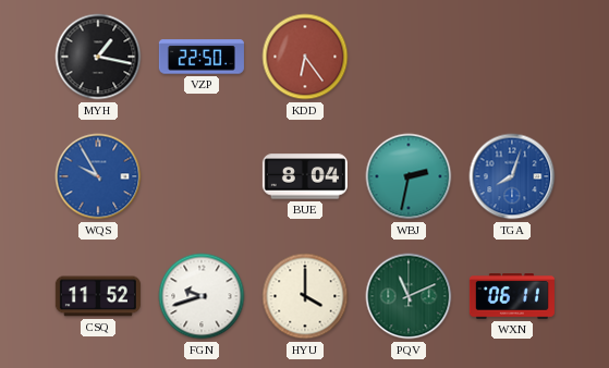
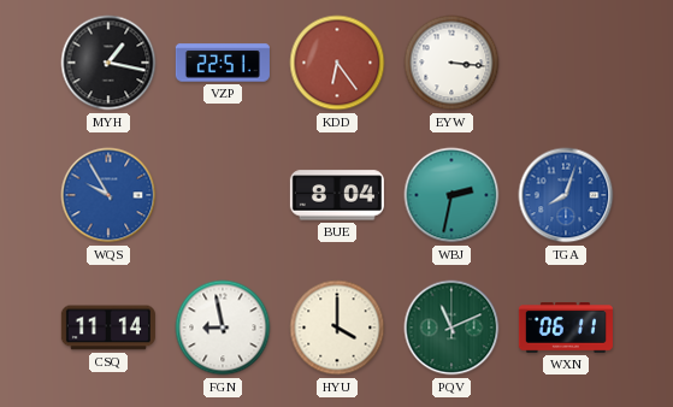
VZP: 22:50 -> 22:51
EYW: none -> 3:16
CSQ: 11:52 -> 11:14
FGN: 9:42 -> 8:58
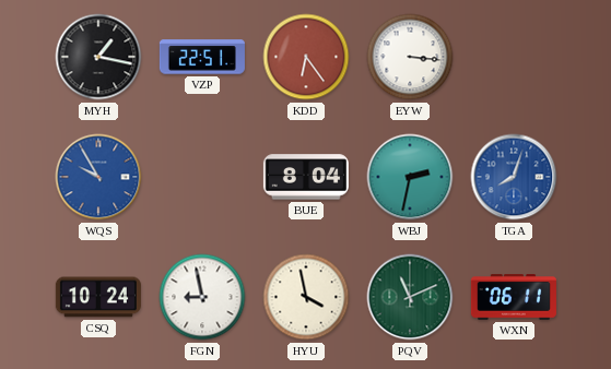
CSQ: 11:14 -> 10:24
HYU: 4:00 -> 3:58
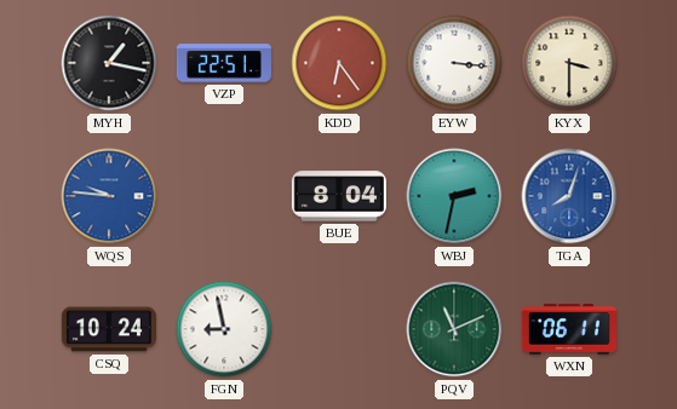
KYX: none -> 3:30
WQS: 9:55 -> 9:46
HYU: 3:58 -> none
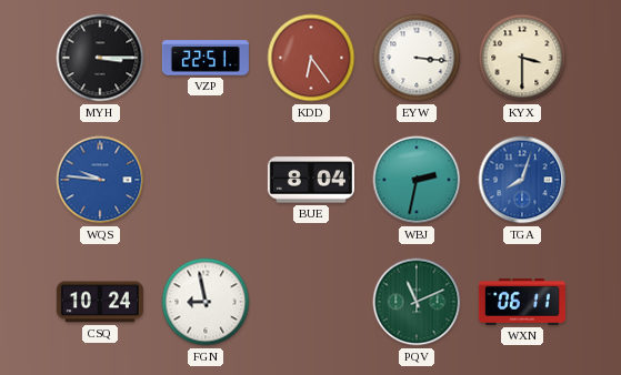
MYH: 1:17 -> 3:15
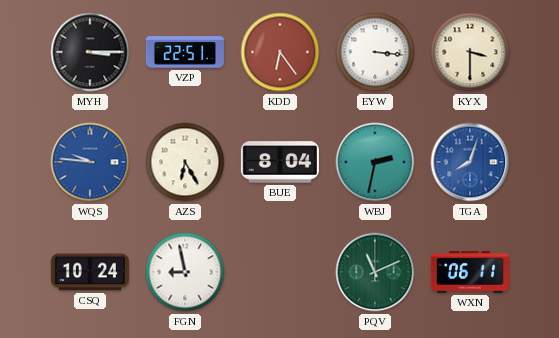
AZS: none -> 6:25
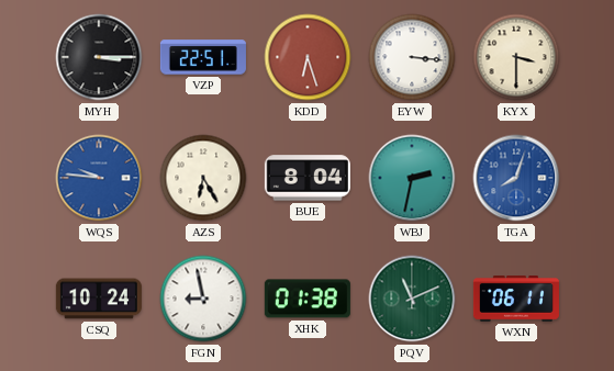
KDD: 6:24 -> 6:27
XHK: none -> 01:38
